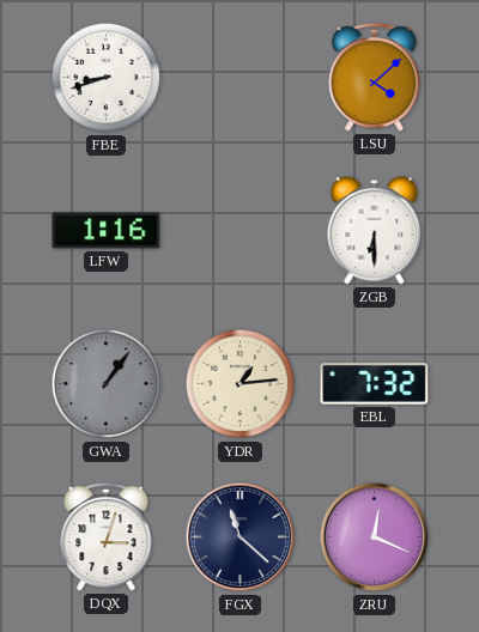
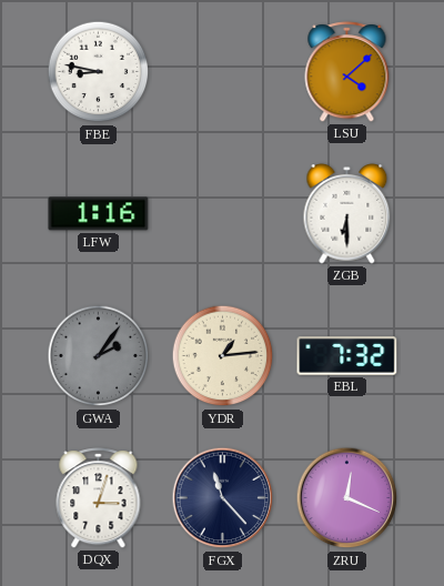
FBE: 8:42 -> 8:47
GWA: 1:06 -> 2:06
FGX: 11:22 -> 11:23
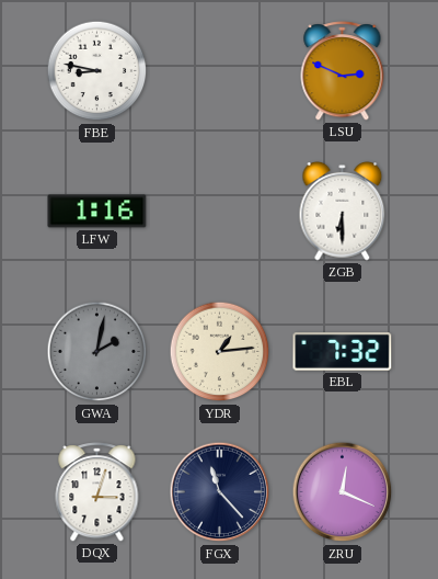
LSU: 4:08 -> 2:49
GWA: 2:06 -> 2:02
